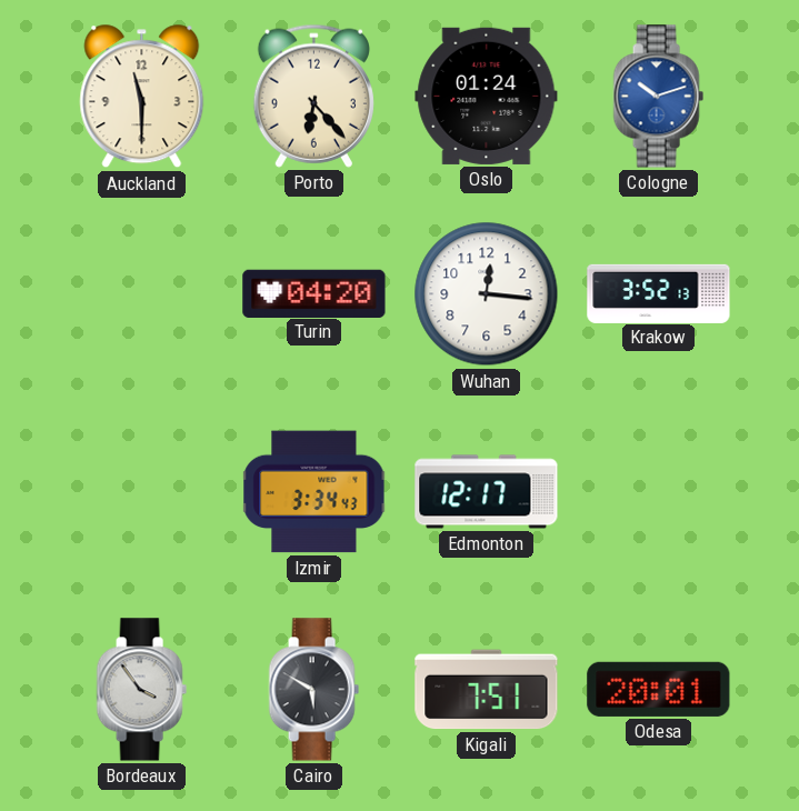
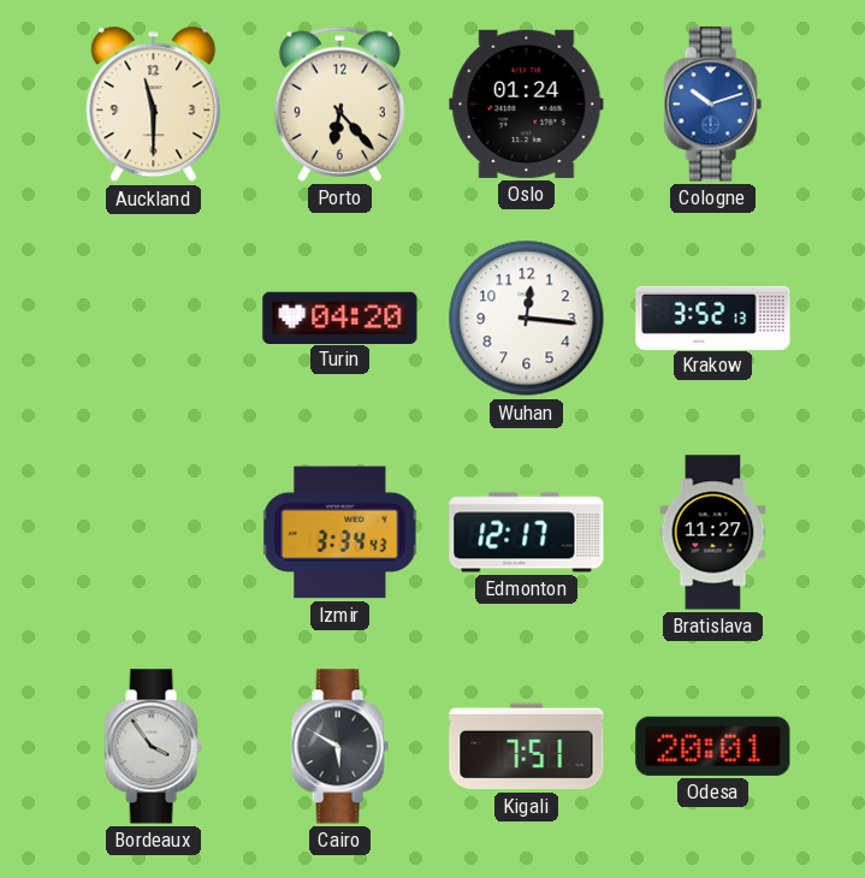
Bratislava: none -> 11:27
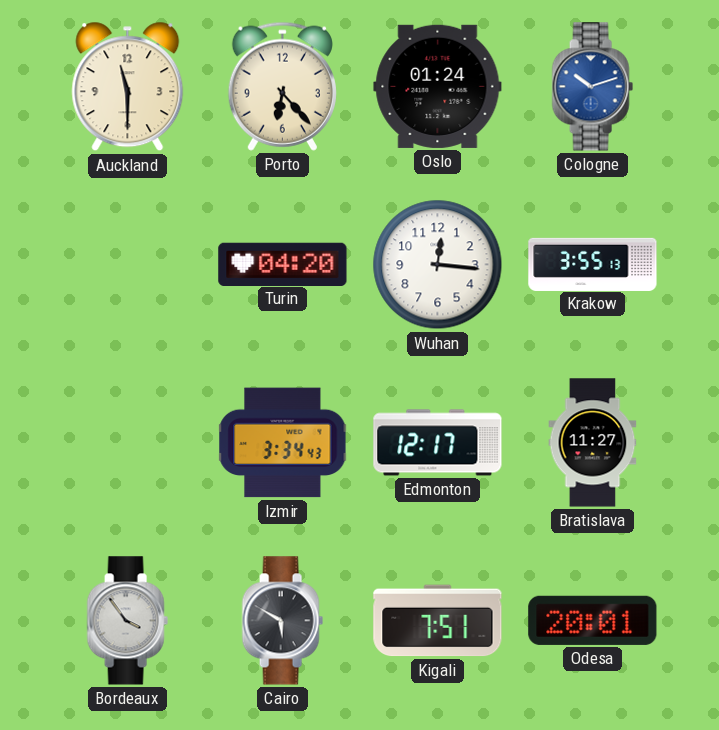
Krakow: 3:52 -> 3:55
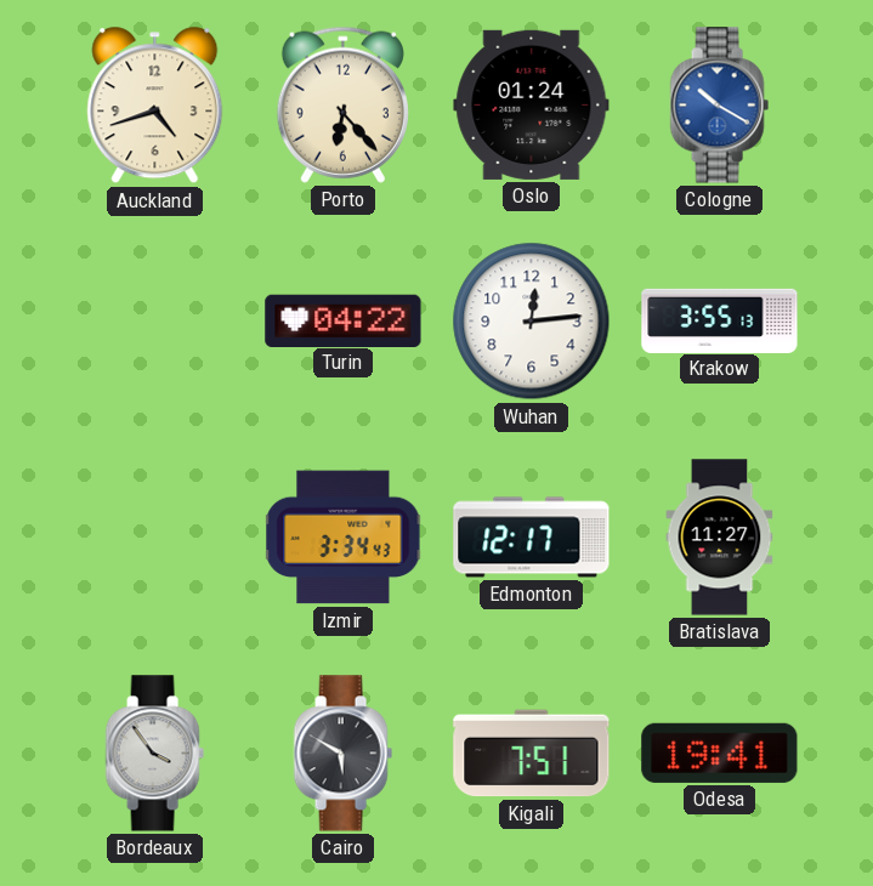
Auckland: 11:30 -> 4:42
Cologne: 10:12 -> 10:20
Turin: 04:20 -> 04:22
Wuhan: 12:16 -> 12:14
Odesa: 20:01 -> 19:41
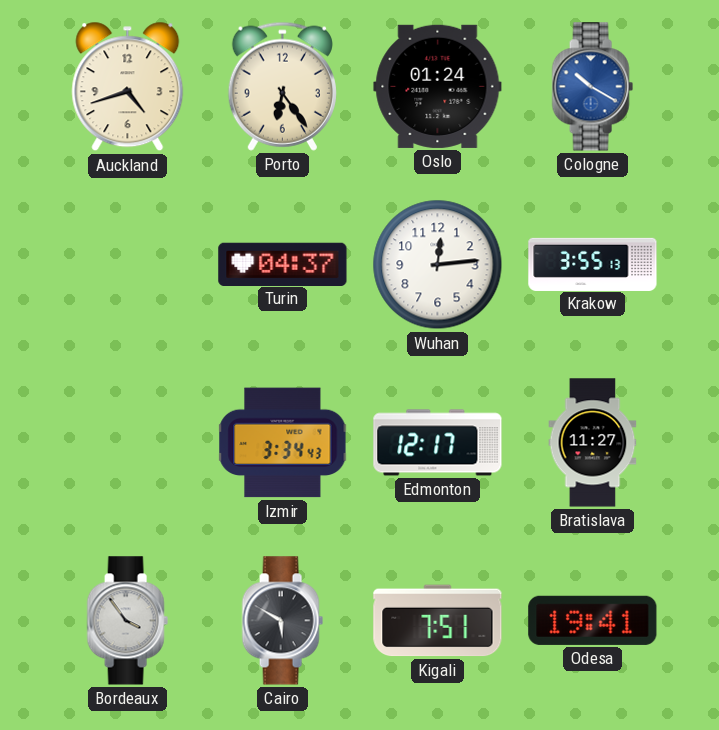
Porto: 6:23 -> 6:24
Turin: 04:22 -> 04:37
